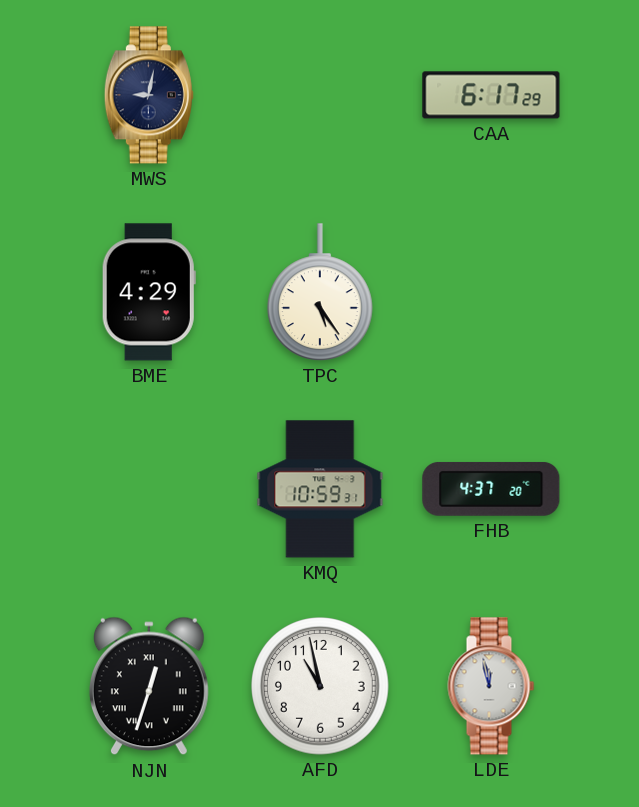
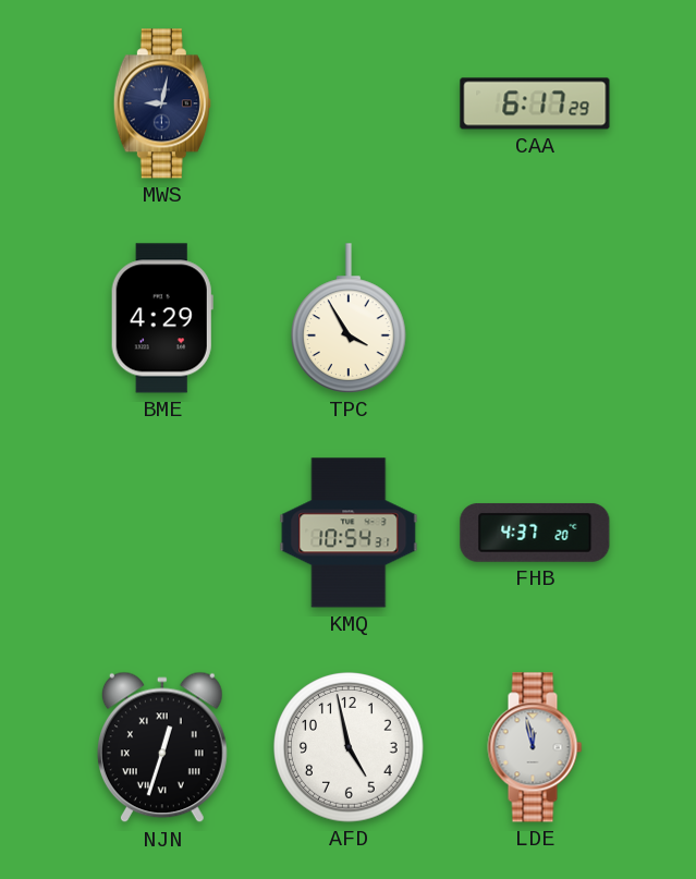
TPC: 5:24 -> 3:55
KMQ: 10:59 -> 10:54
AFD: 10:58 -> 4:58
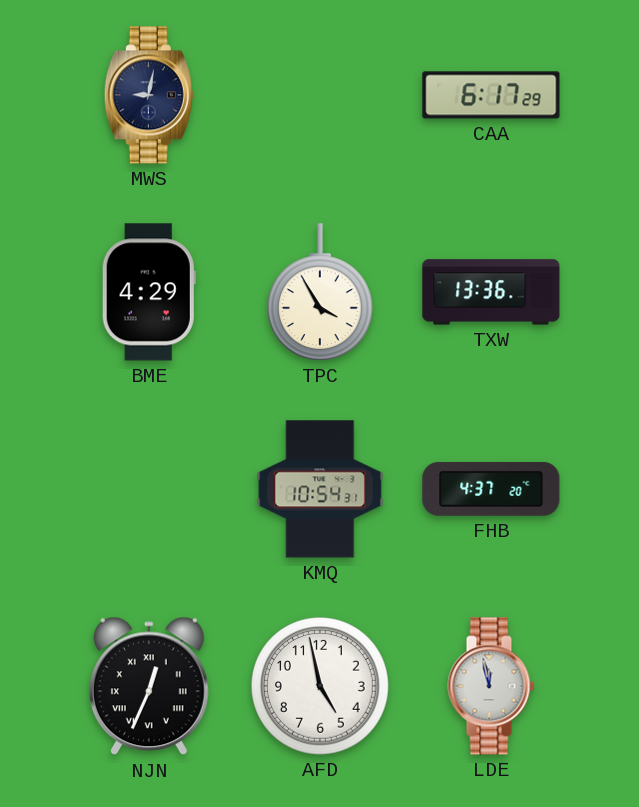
TXW: none -> 13:36
NJN: 12:33 -> 12:34
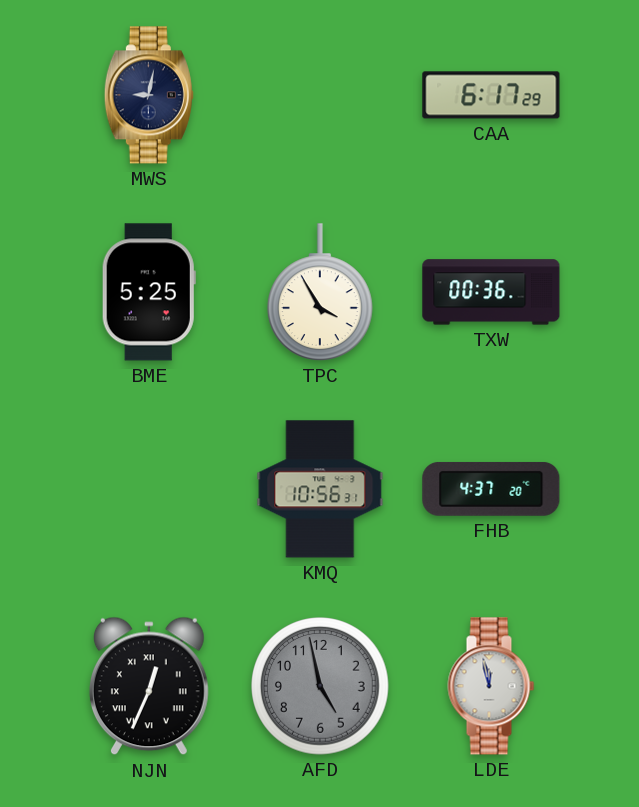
BME: 4:29 -> 5:25
TXW: 13:36 -> 00:36
KMQ: 10:54 -> 10:56
AFD dial: white -> grey
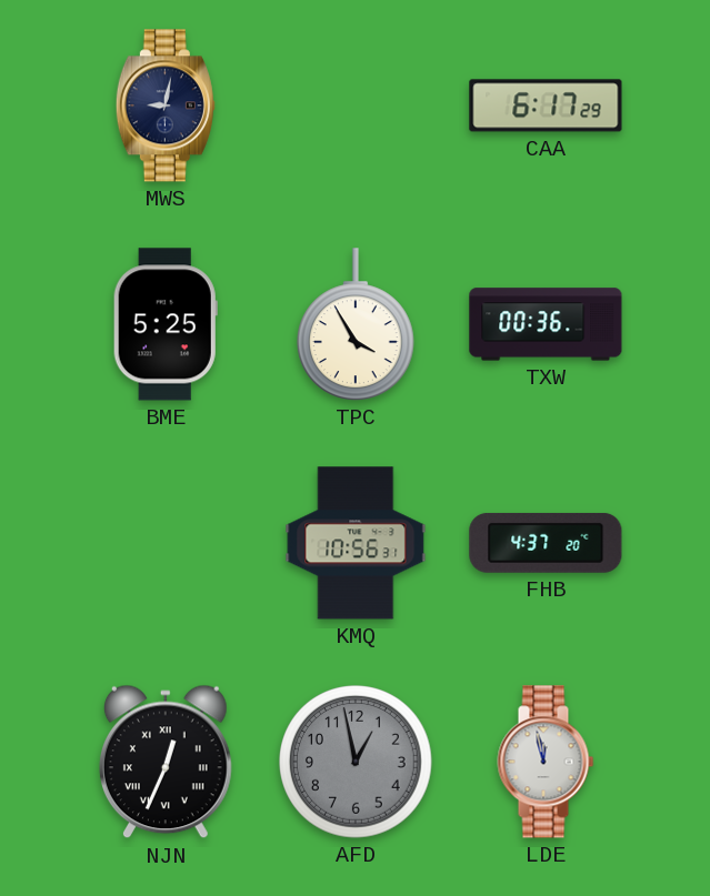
AFD: 4:58 -> 12:58
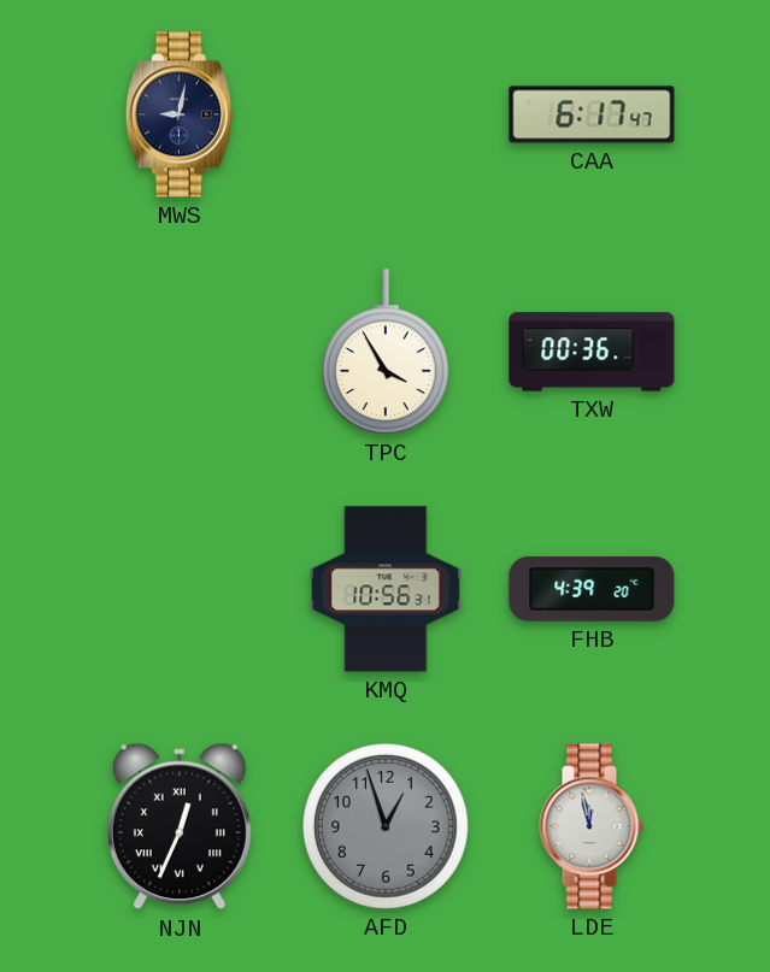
CAA: 6:17:29 -> 6:17:47
BME: 5:25 -> none
FHB: 4:37 -> 4:39
AFD: 12:58 -> 12:57
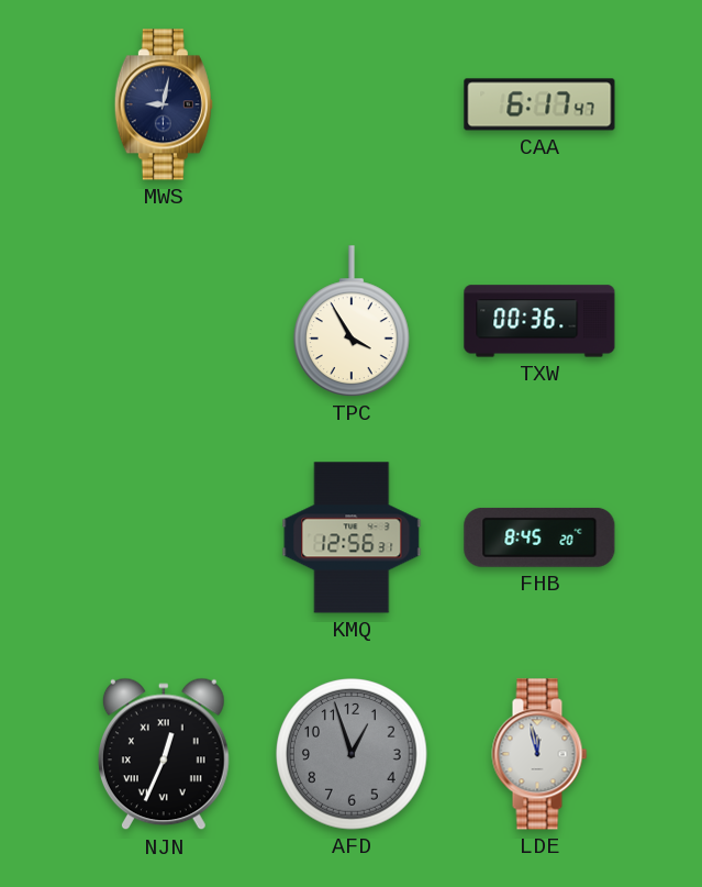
KMQ: 10:56 -> 12:56
FHB: 4:39 -> 8:45
